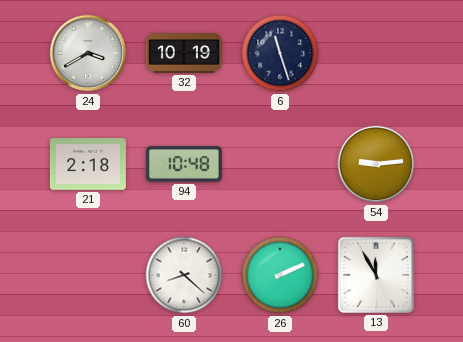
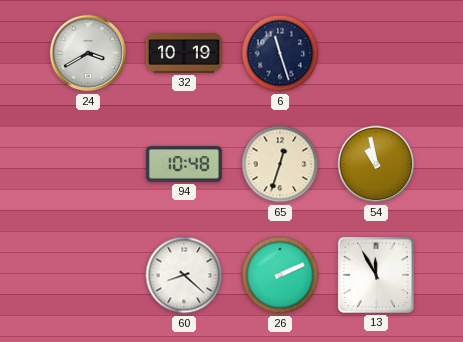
21: 2:18 -> none
65: none -> 12:33
54: 9:14 -> 10:58
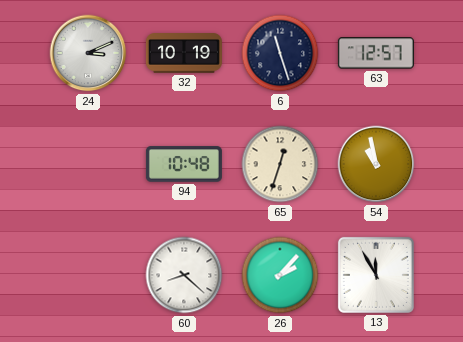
24: 3:40 -> 3:11
63: none -> 12:57
26: 2:11 -> 2:07
